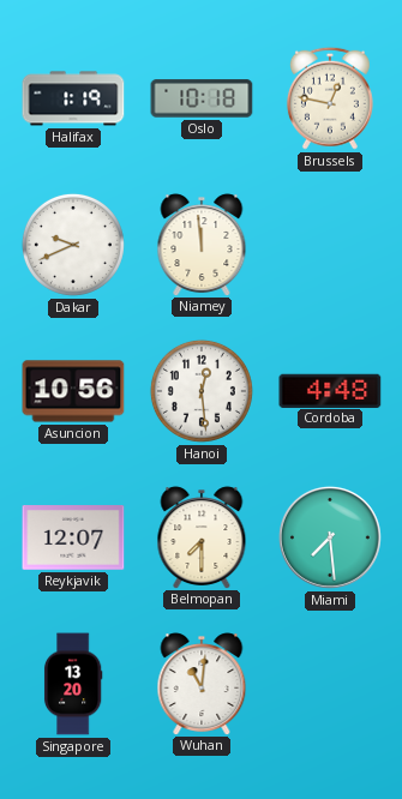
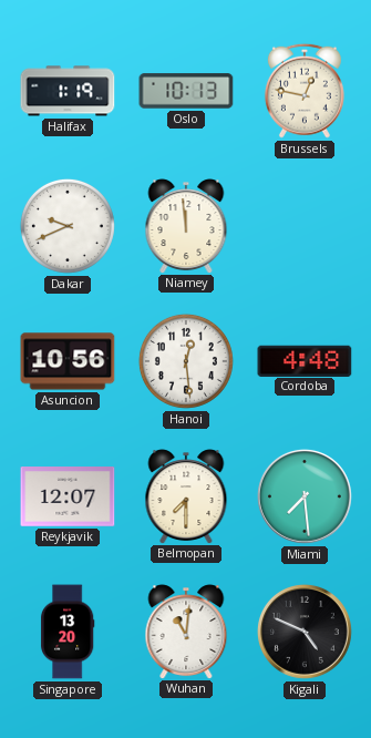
Oslo: 10:18 -> 10:13
Kigali: none -> 4:49
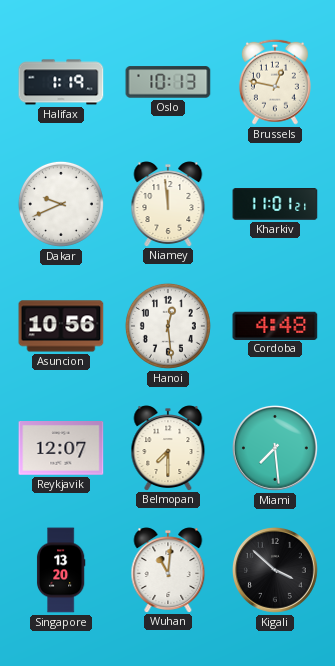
Kharkiv: none -> 11:01
Kigali: 4:49 -> 3:52
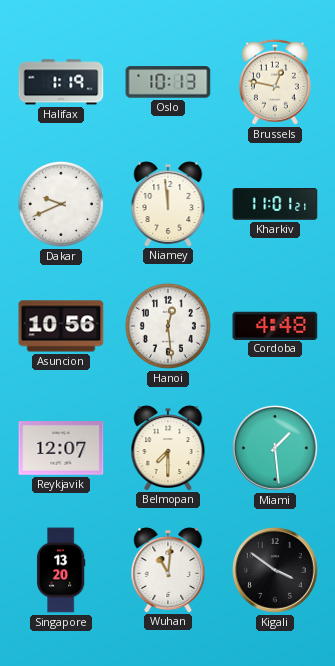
Miami: 7:29 -> 1:29
Kigali: 3:52 -> 3:51
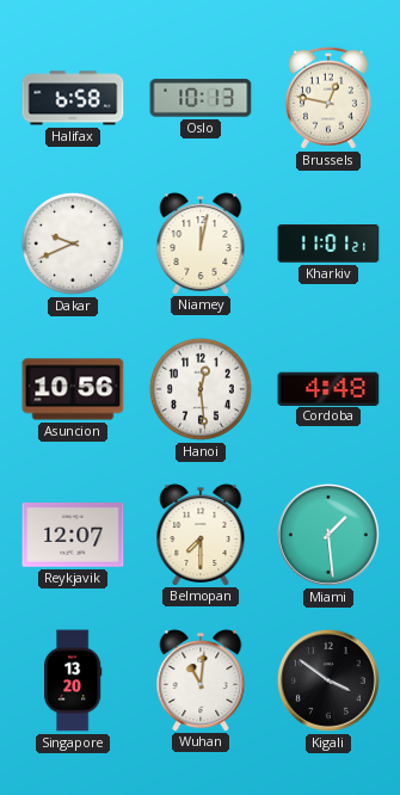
Halifax: 1:19 -> 6:58
Niamey: 11:59 -> 12:02
